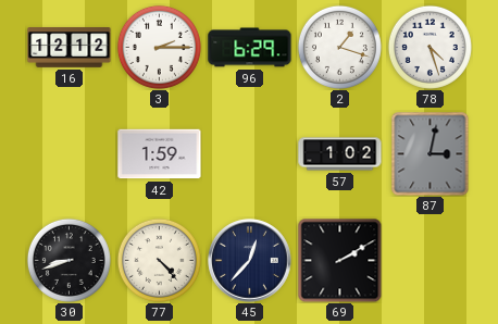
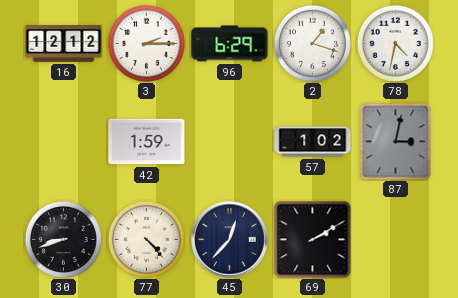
78: 4:27 -> 4:32
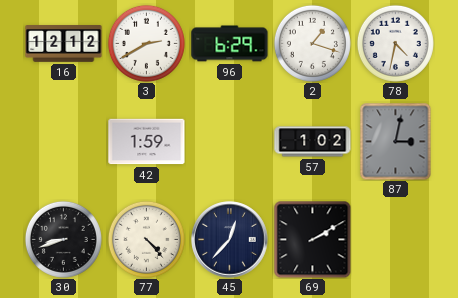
3: 2:15 -> 2:40
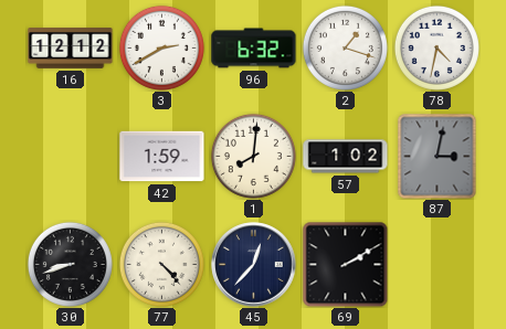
96: 6:29 -> 6:32
1: none -> 8:01
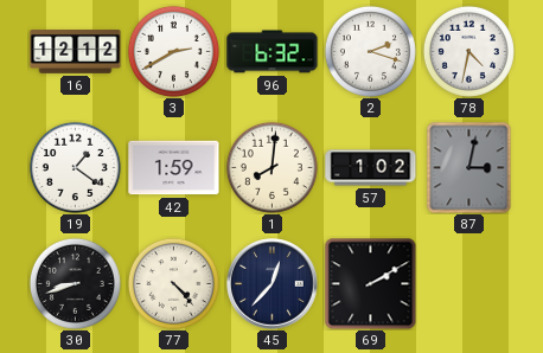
2: 1:18 -> 2:18
19: none -> 1:21
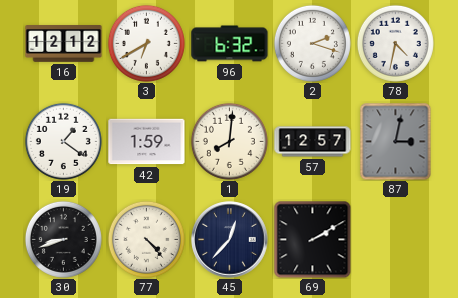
3: 2:40 -> 6:40
57: 1:02 -> 12:57
